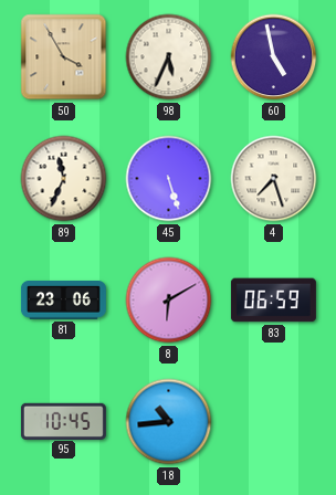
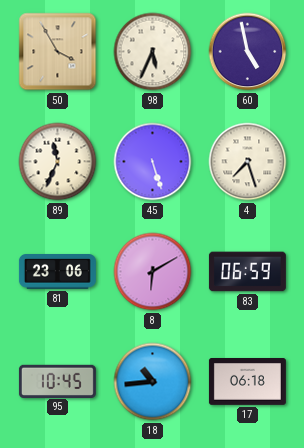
17: none -> 06:18
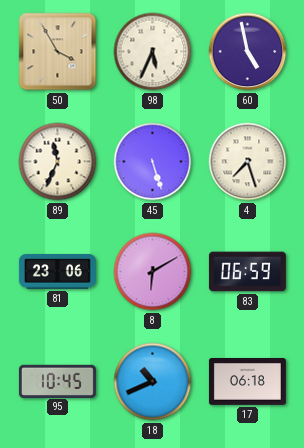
18: 10:44 -> 10:41
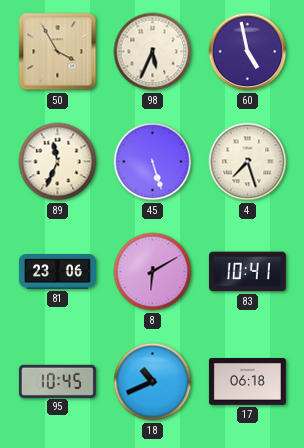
83: 06:59 -> 10:41
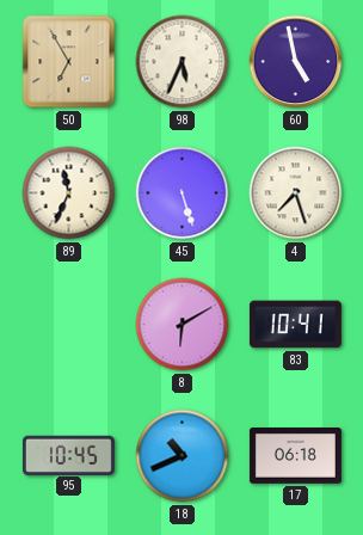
50: 3:55 -> 6:55
81: 23:06 -> none
